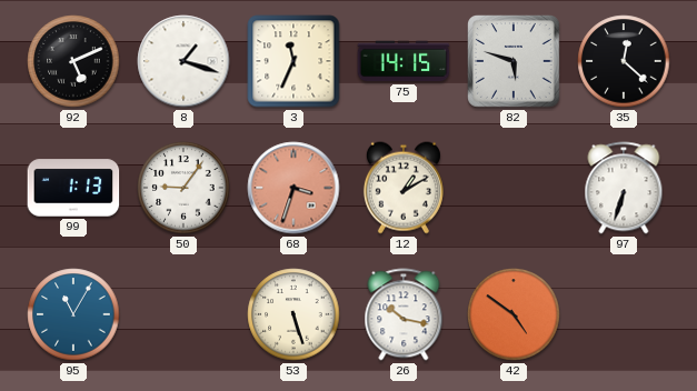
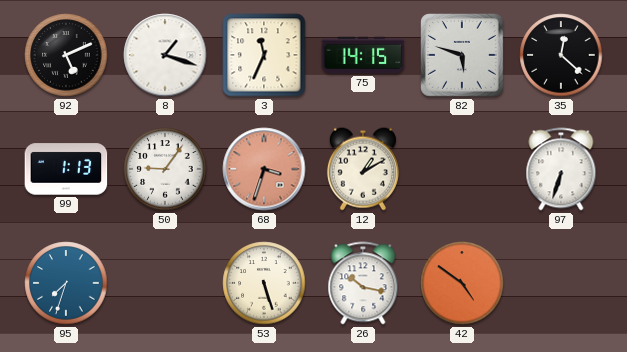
95: 11:05 -> 7:33
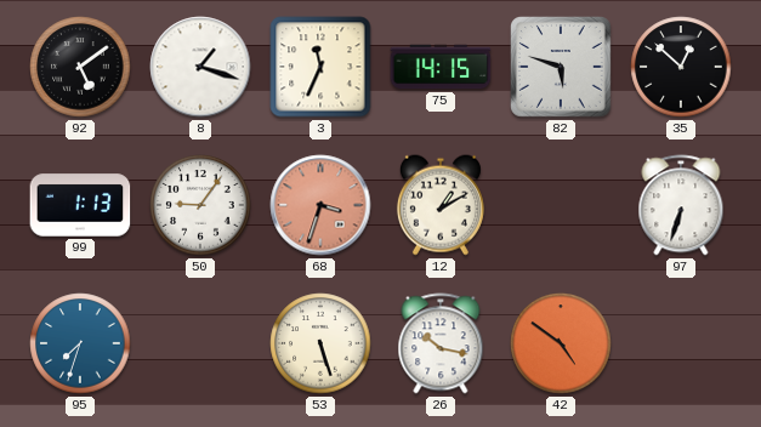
92: 5:11 -> 5:09
35: 12:22 -> 12:52
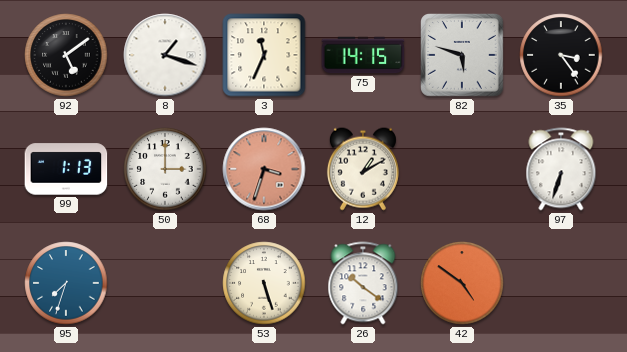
35: 12:52 -> 3:24
50: 9:06 -> 3:00
26: 10:17 -> 10:21
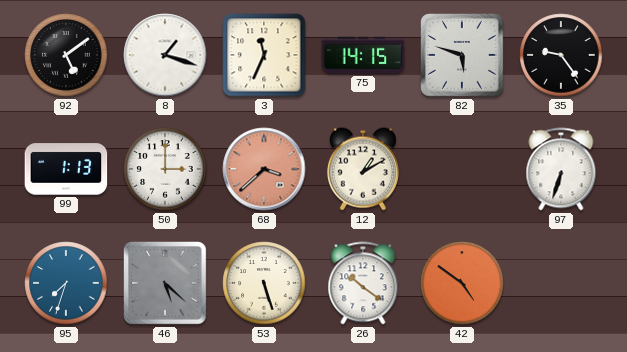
35: 3:24 -> 9:24
68: 3:33 -> 3:38
46: none -> 5:22
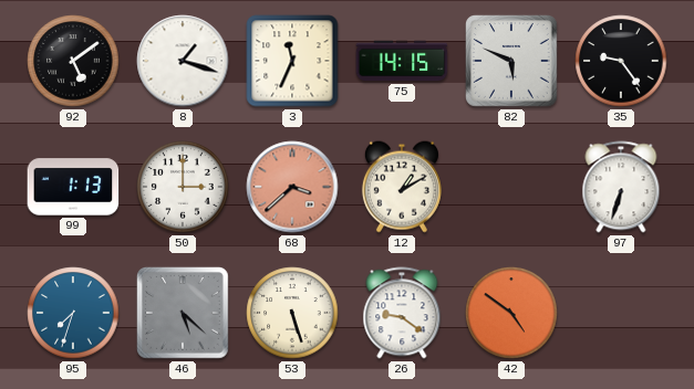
82: 5:48 -> 5:49
26: 10:21 -> 9:21
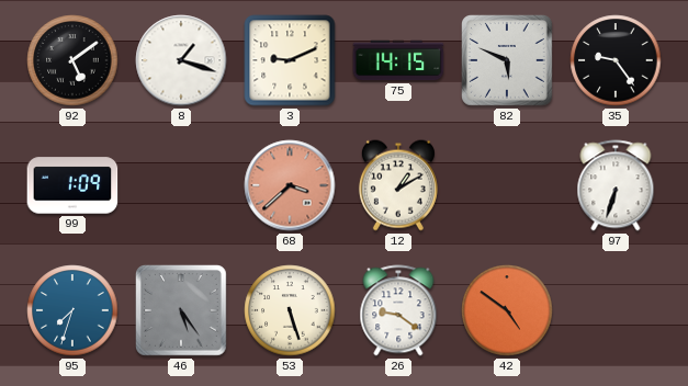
3: 11:34 -> 9:11
99: 1:13 -> 1:09
50: 3:00 -> none
46: 5:22 -> 5:24
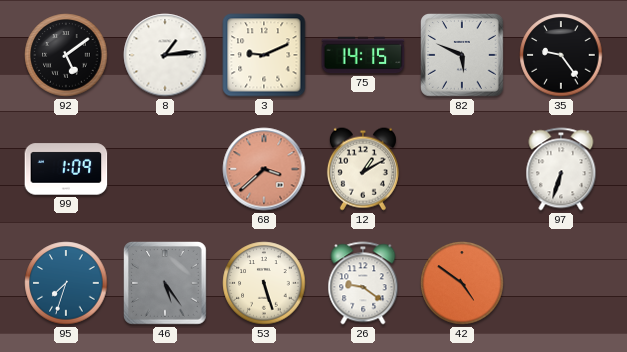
8: 1:18 -> 1:14
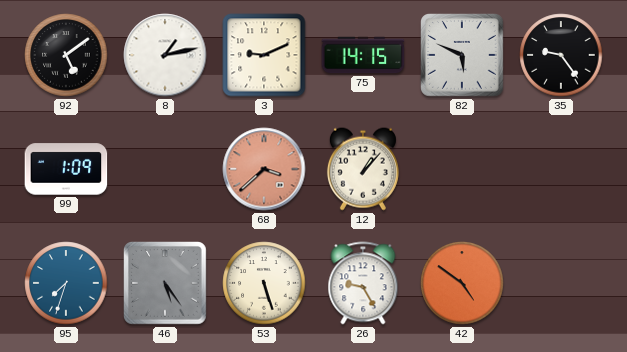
8: 1:14 -> 1:13
12: 1:10 -> 1:07
97: 6:33 -> none
26: 9:21 -> 9:25
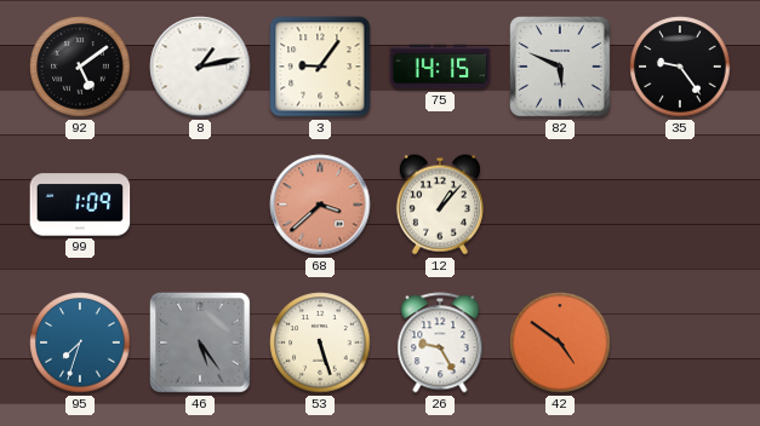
3: 9:11 -> 9:06
